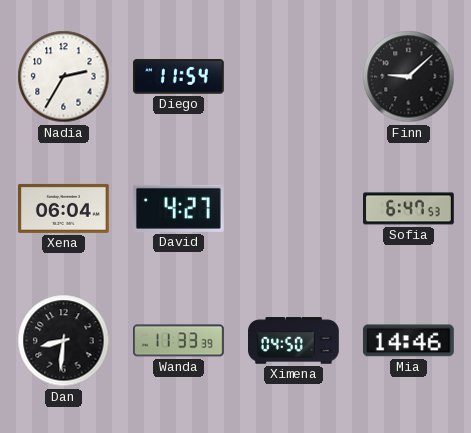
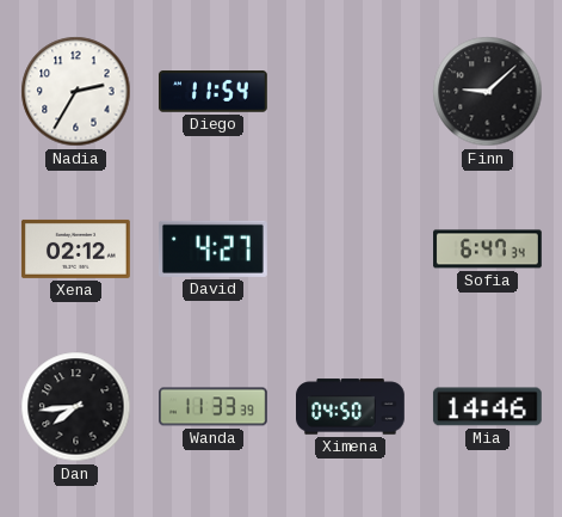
Xena: 06:04 -> 02:12
Sofia: 6:47:53 -> 6:47:34
Dan: 8:31 -> 7:44
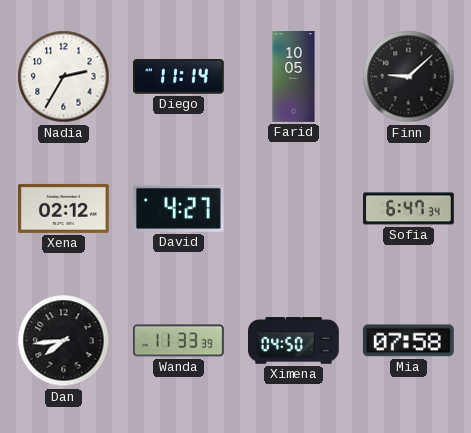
Diego: 11:54 -> 11:14
Farid: none -> 10:05
Mia: 14:46 -> 07:58
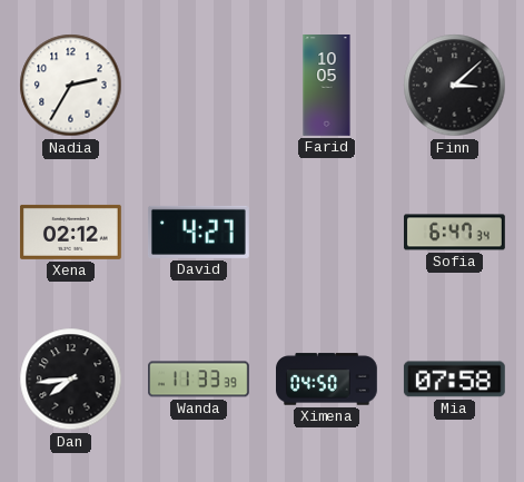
Diego: 11:14 -> none
Finn: 9:08 -> 3:08
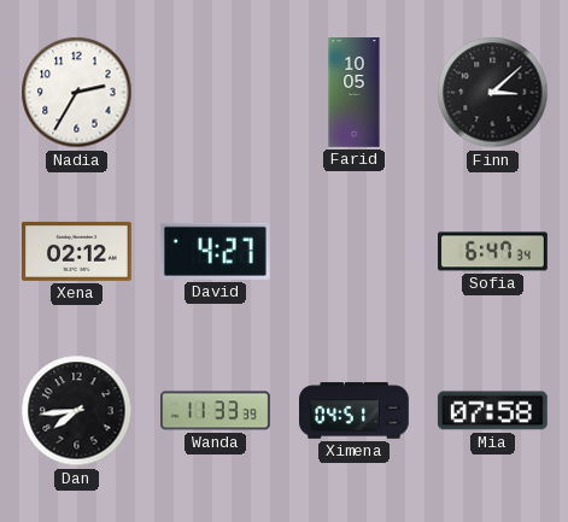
Ximena: 04:50 -> 04:51
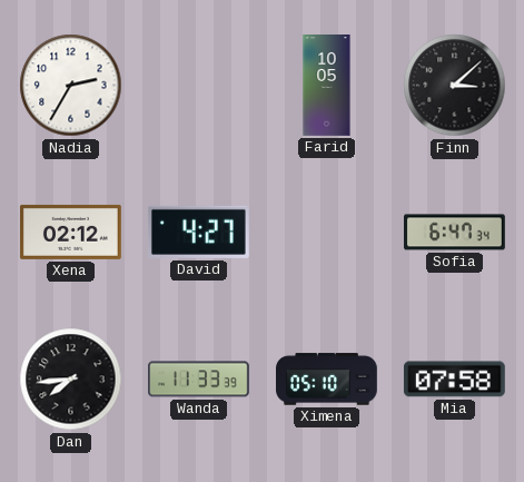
Ximena: 04:51 -> 05:10
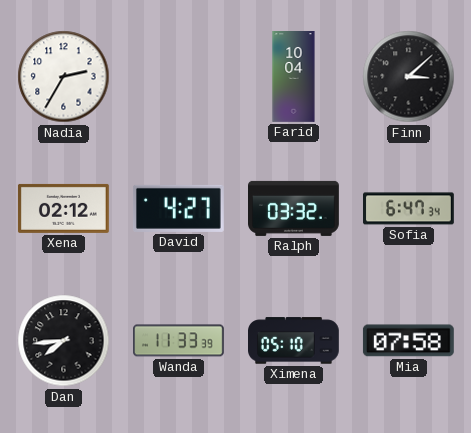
Farid: 10:05 -> 10:04
Ralph: none -> 03:32
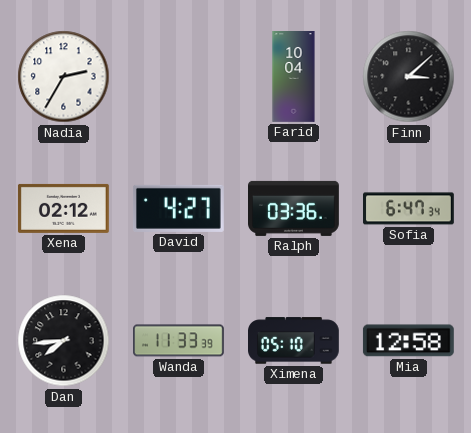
Ralph: 03:32 -> 03:36
Mia: 07:58 -> 12:58
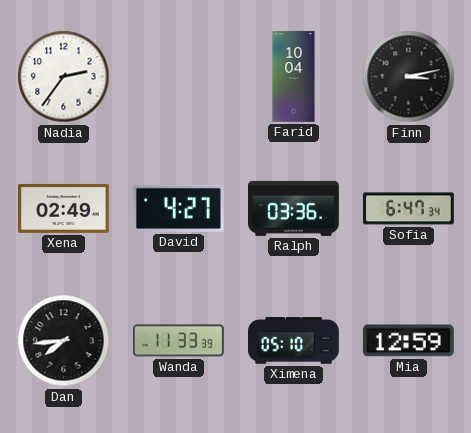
Nadia: 2:35 -> 2:36
Finn: 3:08 -> 3:13
Xena: 02:12 -> 02:49
Mia: 12:58 -> 12:59
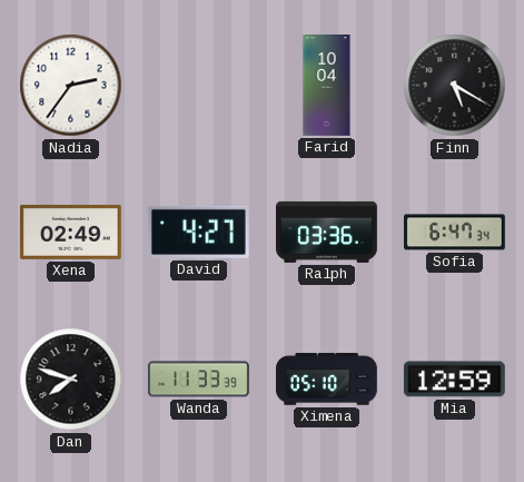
Finn: 3:13 -> 5:20
Dan: 7:44 -> 7:48
